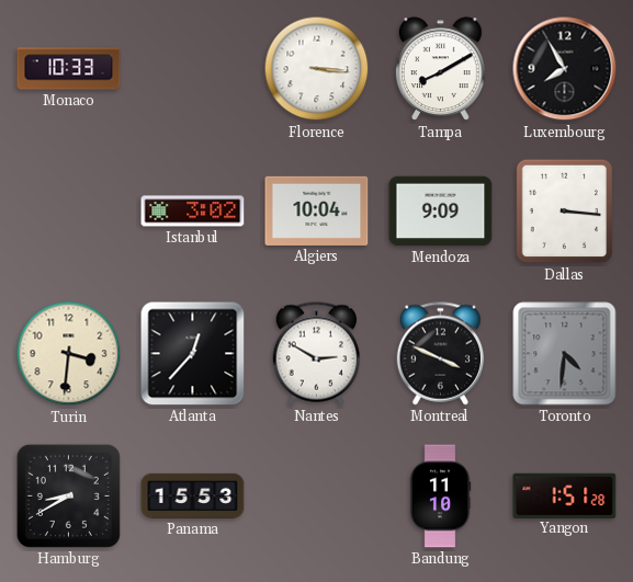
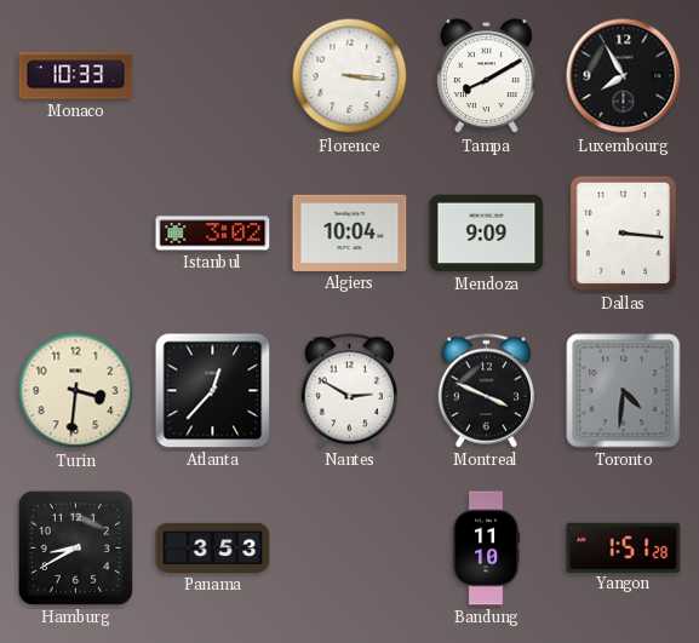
Panama: 15:53 -> 3:53
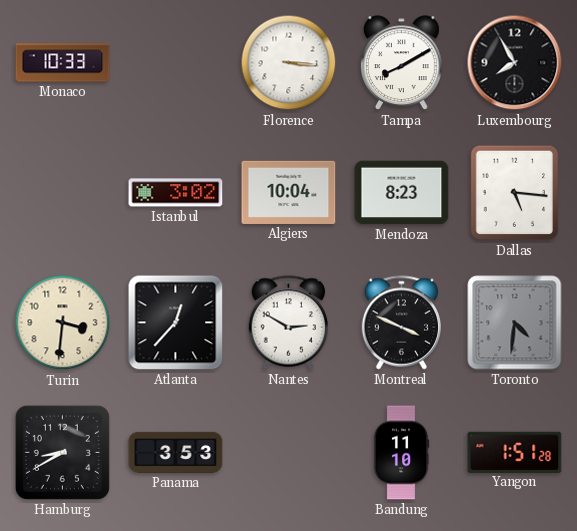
Mendoza: 9:09 -> 8:23
Dallas: 3:16 -> 5:16
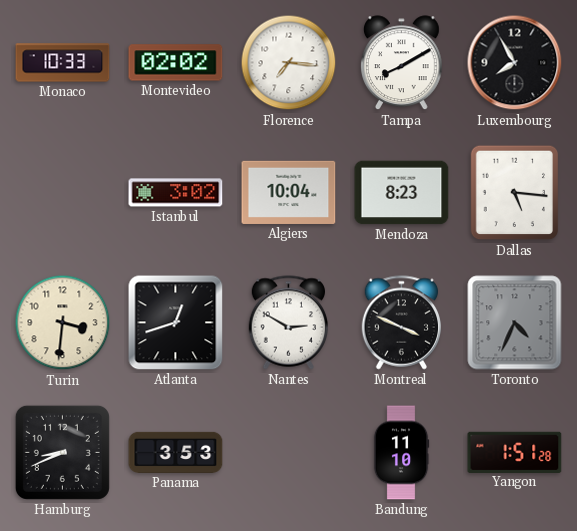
Montevideo: none -> 02:02
Florence: 3:16 -> 7:16
Atlanta: 12:37 -> 12:42
Toronto: 4:31 -> 4:34
Hamburg: 8:40 -> 8:41
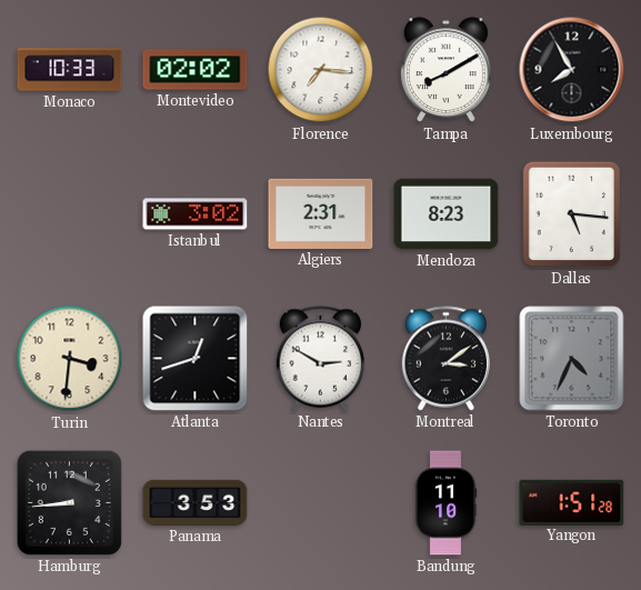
Algiers: 10:04 -> 2:31
Montreal: 3:49 -> 3:09
Hamburg: 8:41 -> 8:44
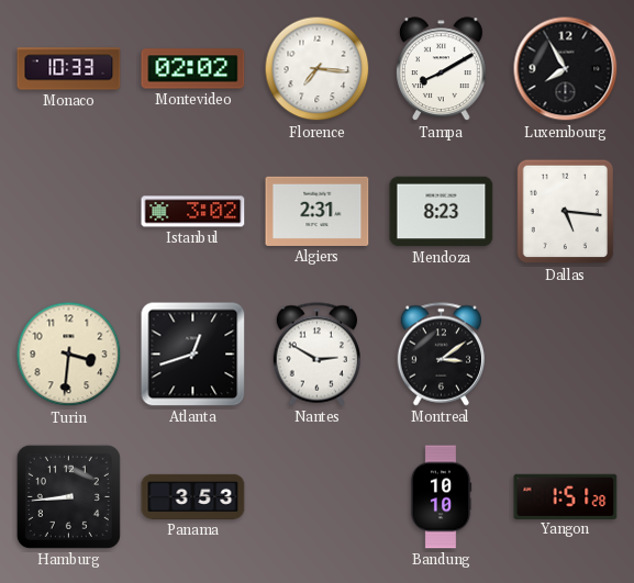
Toronto: 4:34 -> none
Bandung: 11:10 -> 10:10
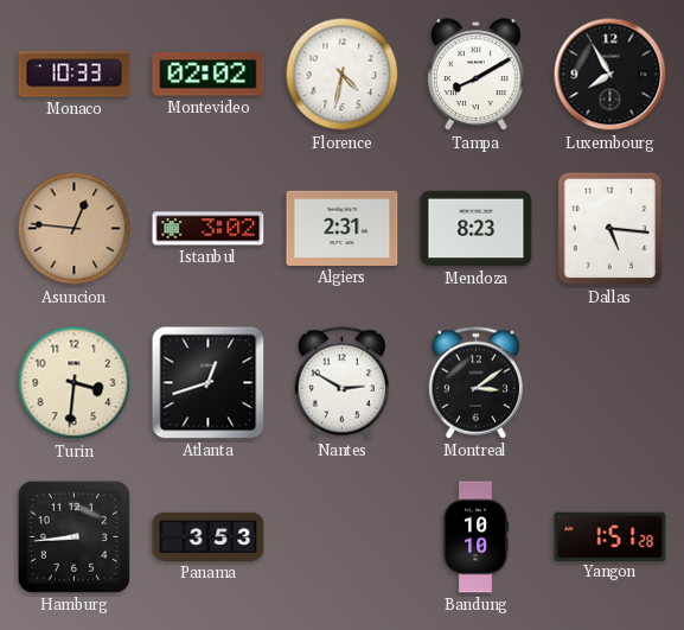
Florence: 7:16 -> 4:32
Asuncion: none -> 12:46
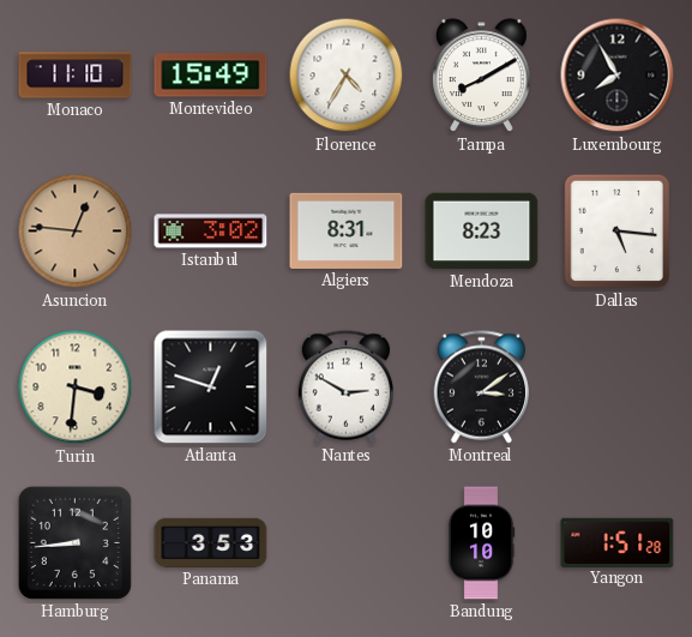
Monaco: 10:33 -> 11:10
Montevideo: 02:02 -> 15:49
Florence: 4:32 -> 4:35
Algiers: 2:31 -> 8:31
Atlanta: 12:42 -> 12:48
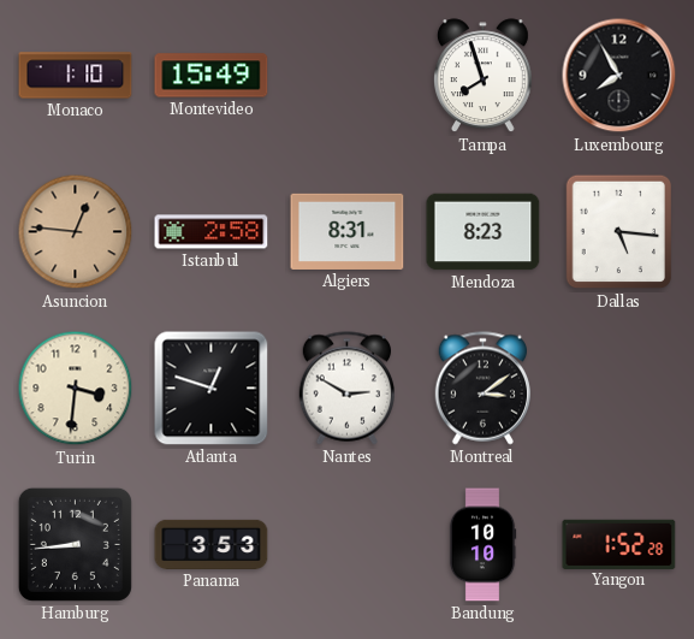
Monaco: 11:10 -> 1:10
Florence: 4:35 -> none
Tampa: 8:10 -> 7:57
Istanbul: 3:02 -> 2:58
Yangon: 1:51 -> 1:52
